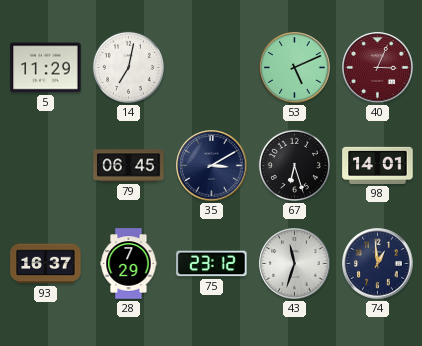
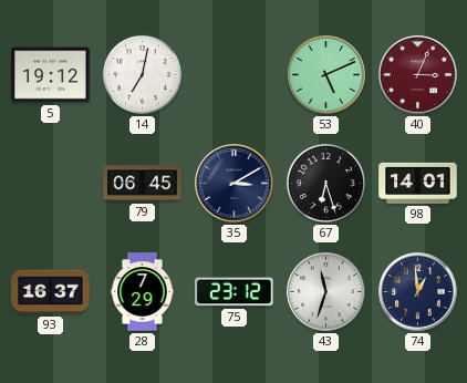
5: 11:29 -> 19:12
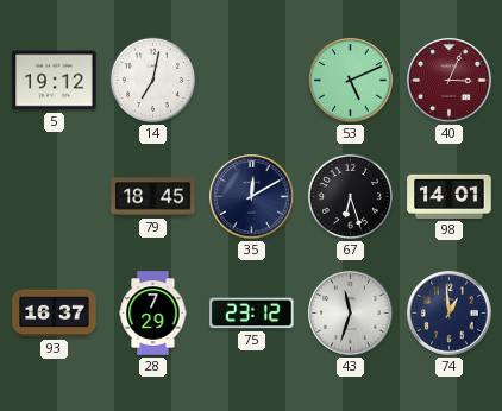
79: 06:45 -> 18:45
35: 3:10 -> 12:10
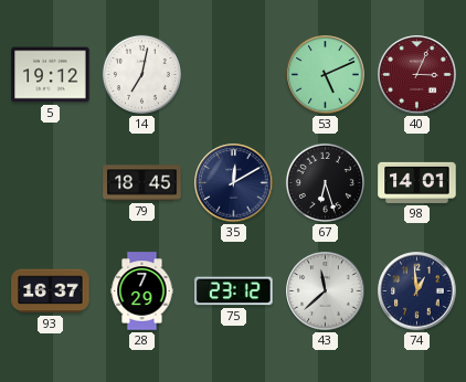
43: 11:33 -> 11:38
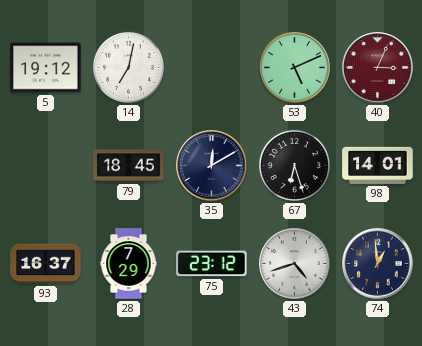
43: 11:38 -> 4:42
